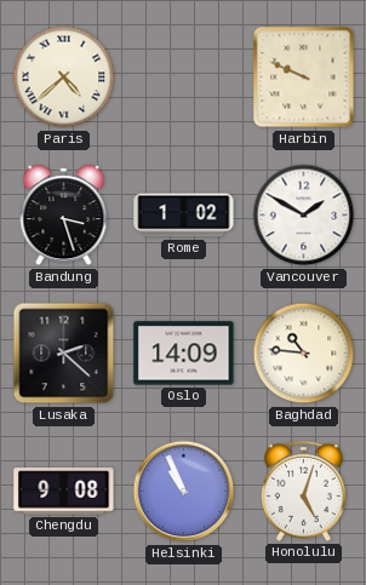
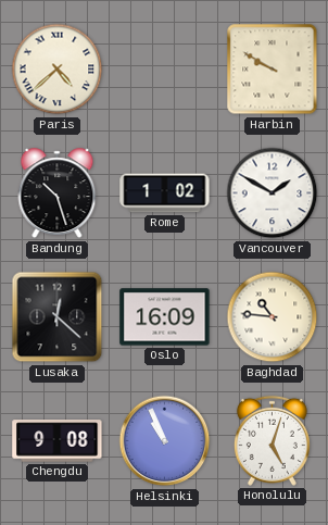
Harbin: 9:49 -> 9:50
Bandung: 3:27 -> 10:27
Lusaka: 2:22 -> 12:22
Oslo: 14:09 -> 16:09
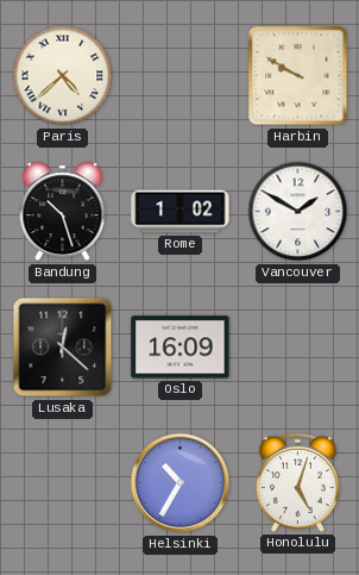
Baghdad: 10:46 -> none
Chengdu: 9:08 -> none
Helsinki: 10:56 -> 10:35
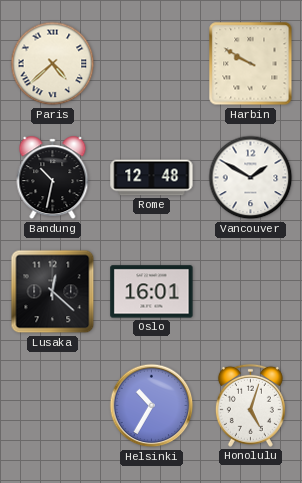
Bandung: 10:27 -> 10:32
Rome: 1:02 -> 12:48
Oslo: 16:09 -> 16:01
